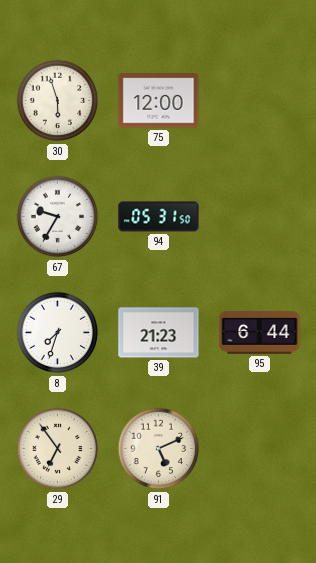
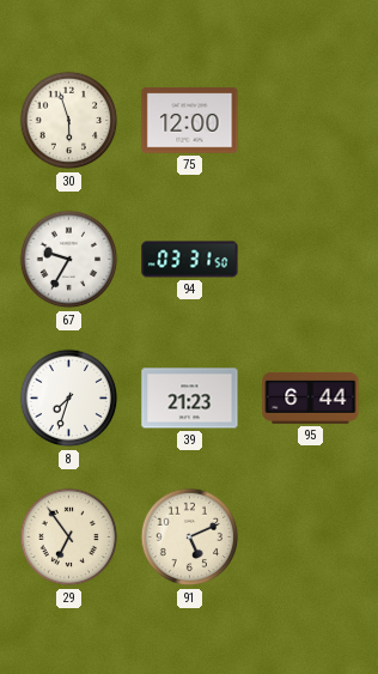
94: 05:31 -> 03:31
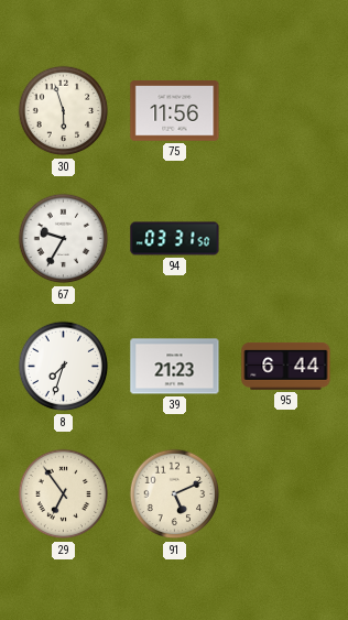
75: 12:00 -> 11:56
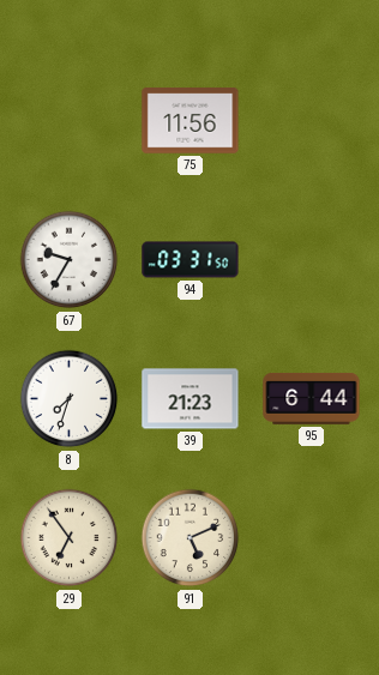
30: 5:57 -> none
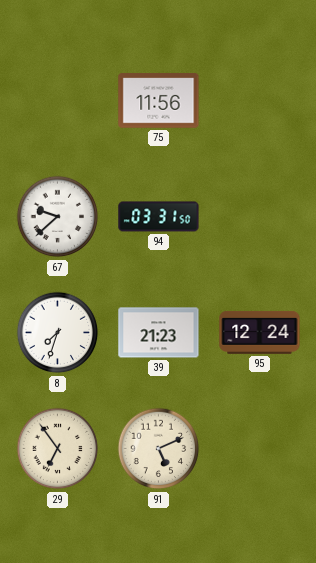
67: 9:35 -> 9:38
95: 6:44 -> 12:24
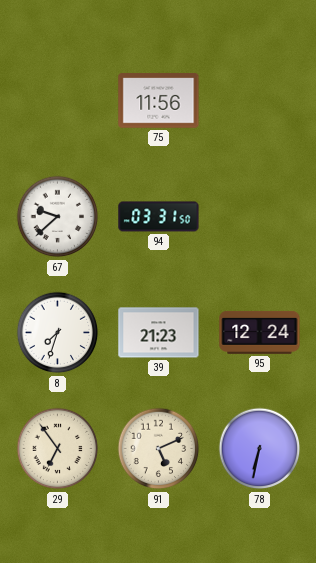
78: none -> 6:32
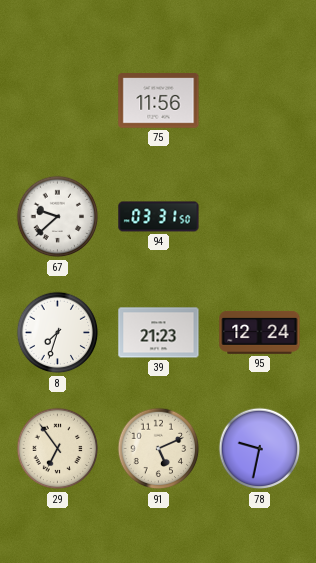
78: 6:32 -> 9:32
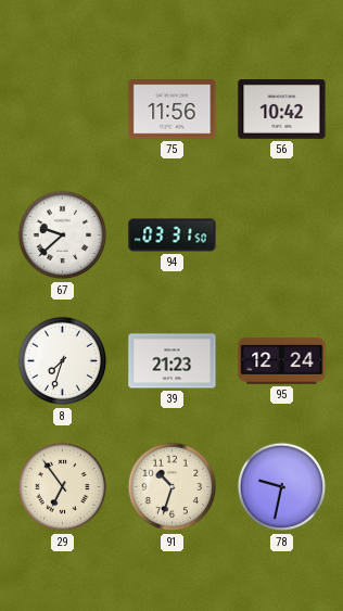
56: none -> 10:42
91: 5:11 -> 10:33
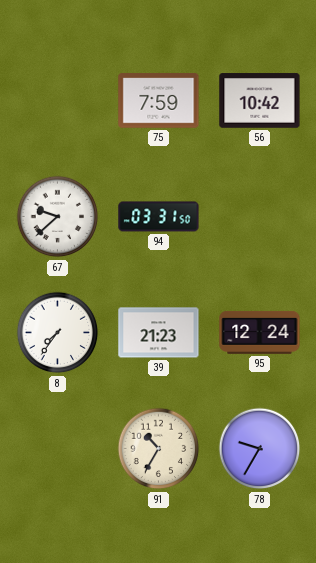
75: 11:56 -> 7:59
8: 7:33 -> 7:36
29: 6:54 -> none
91: 10:33 -> 10:35
78: 9:32 -> 9:35
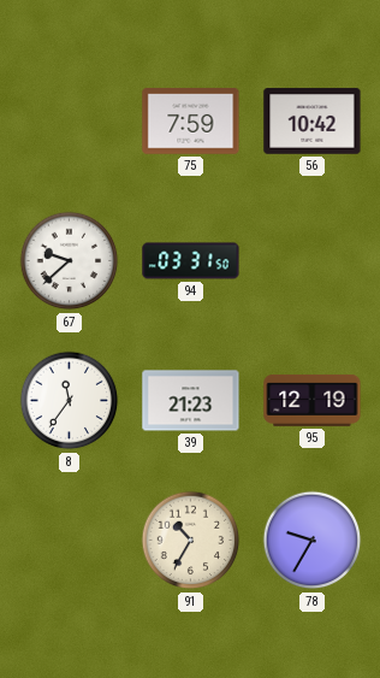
8: 7:36 -> 11:36
95: 12:24 -> 12:19
